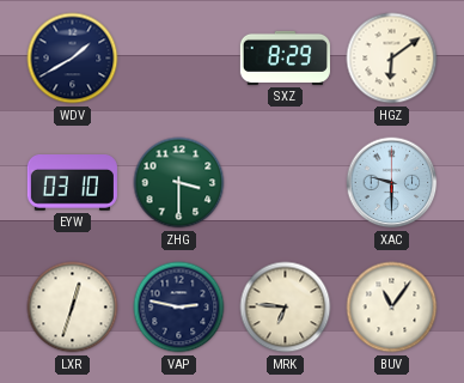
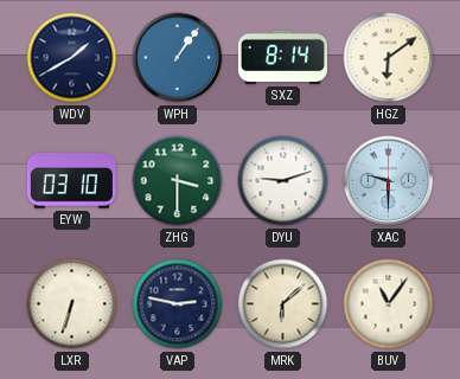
WPH: none -> 1:06
SXZ: 8:29 -> 8:14
DYU: none -> 9:12
LXR: 12:33 -> 6:33
MRK: 6:46 -> 6:08
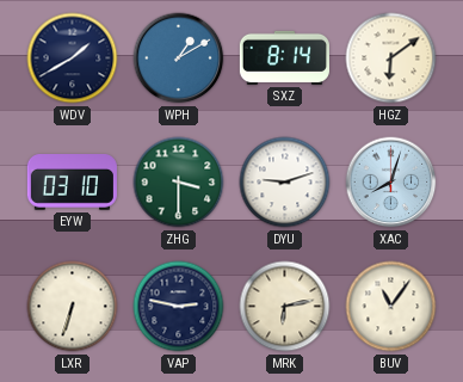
WPH: 1:06 -> 1:10
XAC: 9:30 -> 8:03
MRK: 6:08 -> 6:13
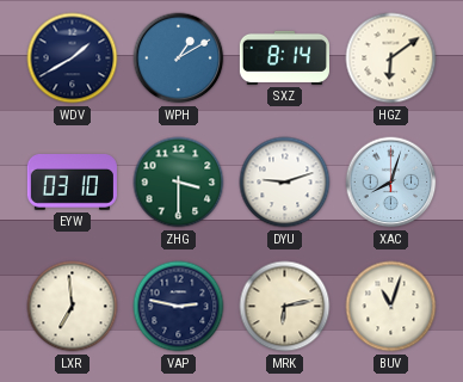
LXR: 6:33 -> 6:59
BUV: 11:06 -> 11:03
